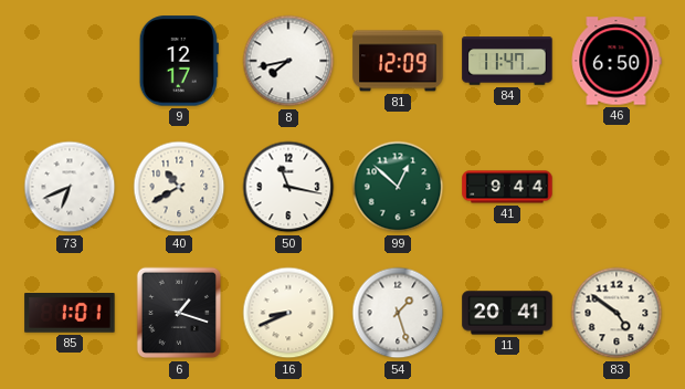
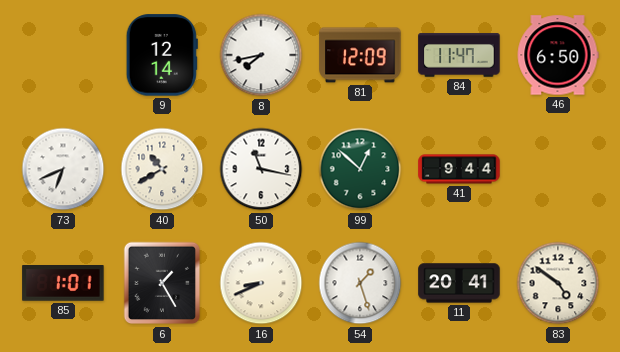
9: 12:17 -> 12:14
6: 1:18 -> 1:25
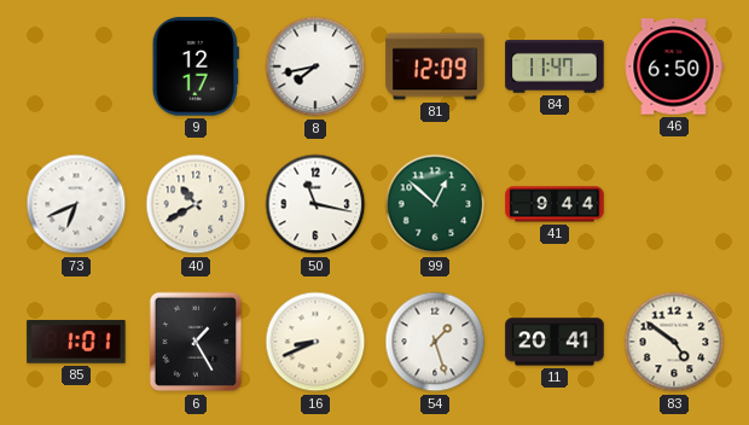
9: 12:14 -> 12:17
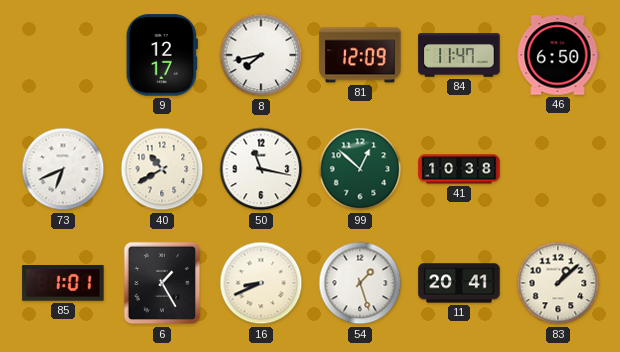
41: 9:44 -> 10:38
83: 4:51 -> 1:08
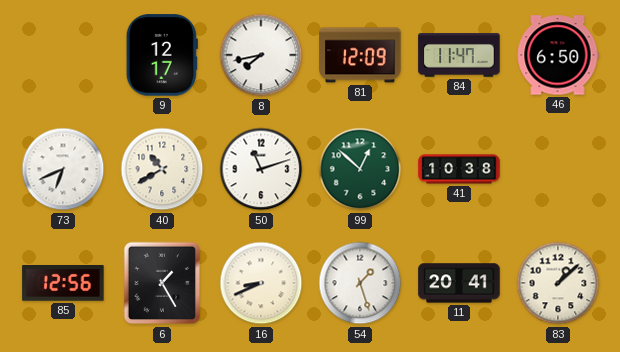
50: 11:17 -> 11:12
85: 1:01 -> 12:56
